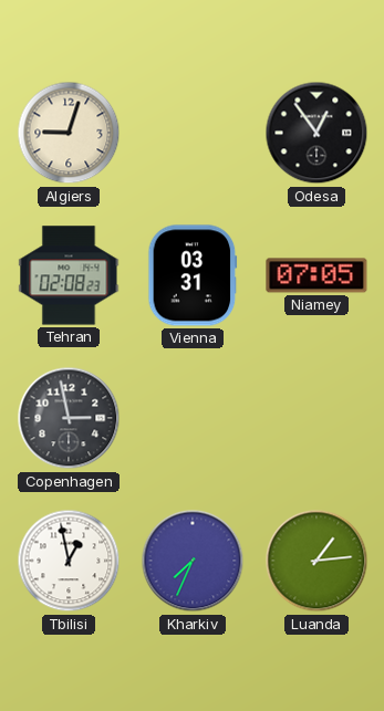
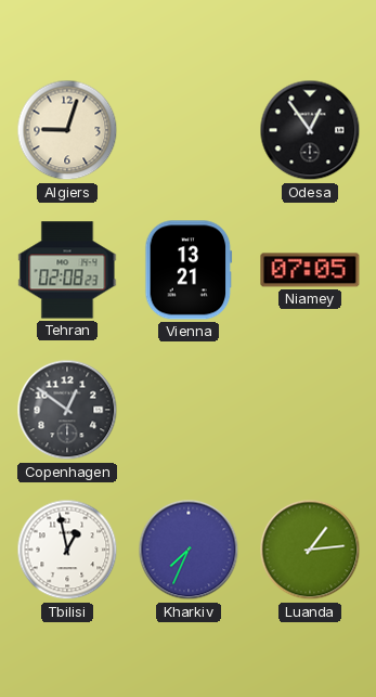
Vienna: 03:31 -> 13:21
Copenhagen: 2:58 -> 12:51
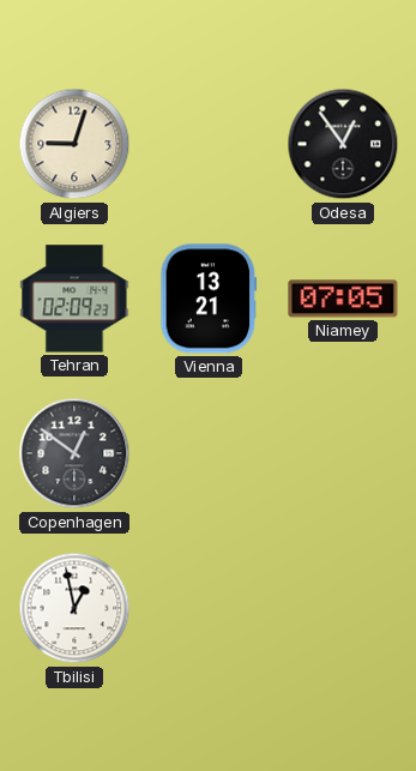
Tehran: 02:08 -> 02:09
Kharkiv: 7:34 -> none
Luanda: 1:14 -> none
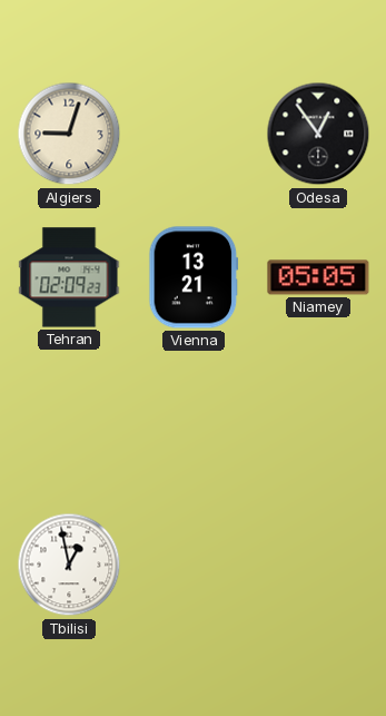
Niamey: 07:05 -> 05:05
Copenhagen: 12:51 -> none
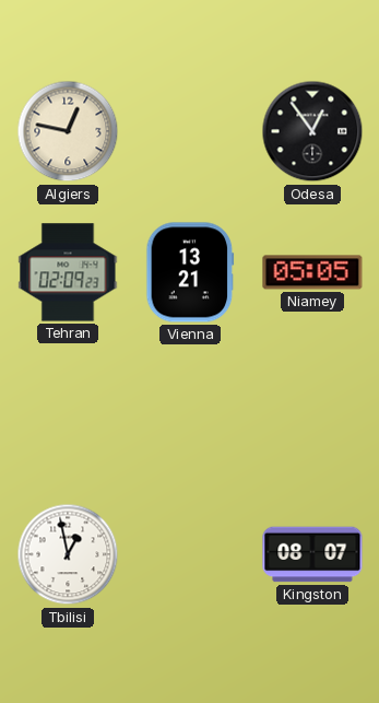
Algiers: 9:03 -> 12:47
Kingston: none -> 08:07
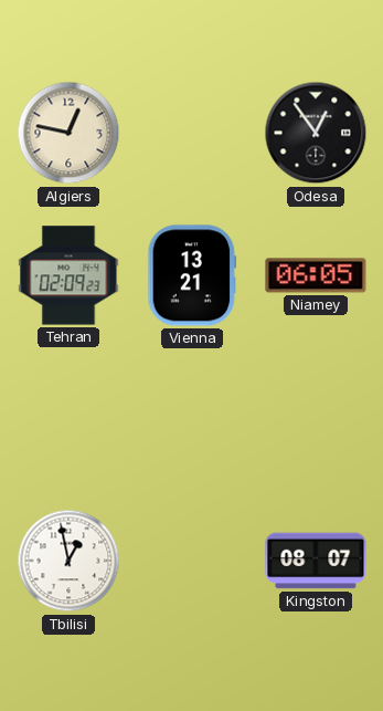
Niamey: 05:05 -> 06:05
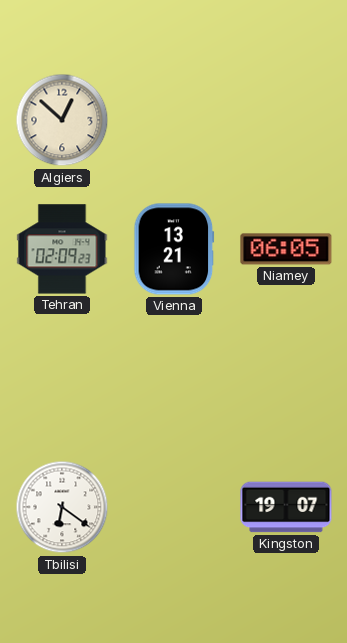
Algiers: 12:47 -> 12:52
Odesa: 12:54 -> none
Tbilisi: 12:58 -> 6:21
Kingston: 08:07 -> 19:07
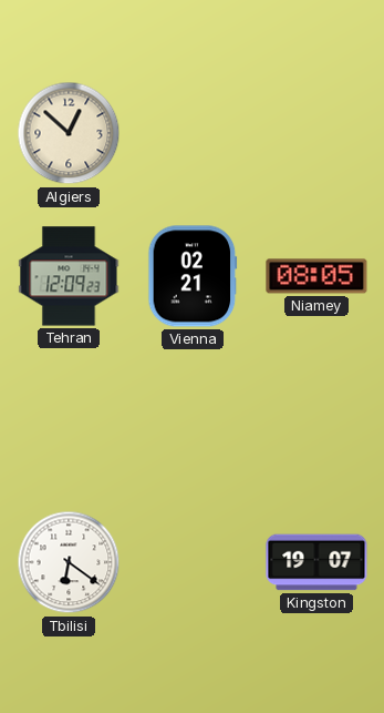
Tehran: 02:09 -> 12:09
Vienna: 13:21 -> 02:21
Niamey: 06:05 -> 08:05
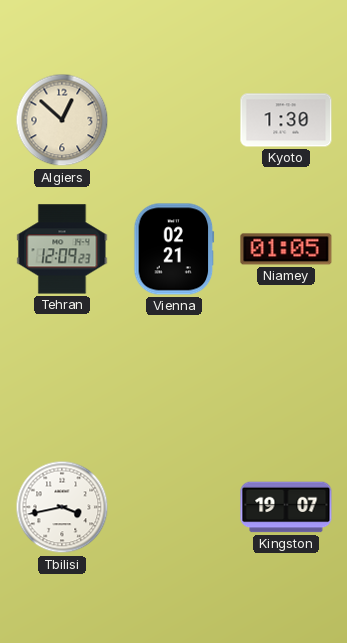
Kyoto: none -> 1:30
Niamey: 08:05 -> 01:05
Tbilisi: 6:21 -> 3:43
